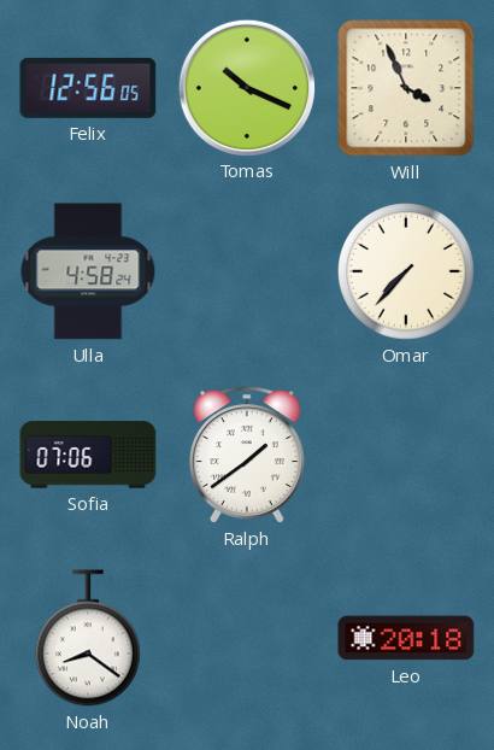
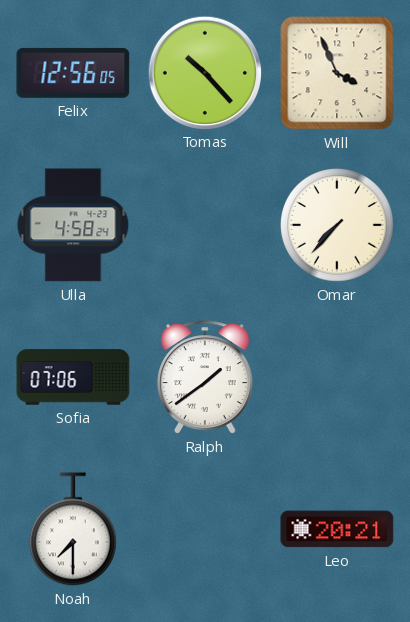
Tomas: 10:19 -> 10:23
Noah: 8:21 -> 7:30
Leo: 20:18 -> 20:21
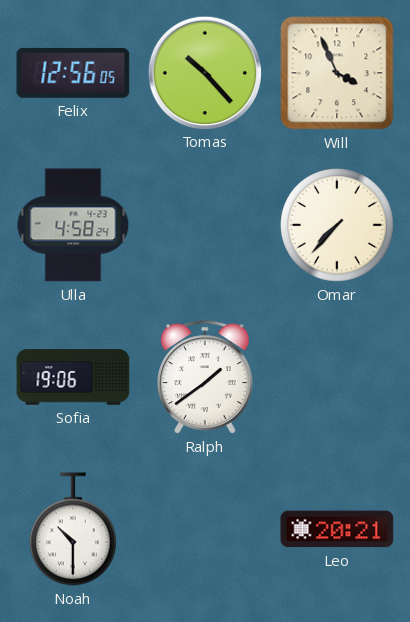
Sofia: 07:06 -> 19:06
Noah: 7:30 -> 10:30
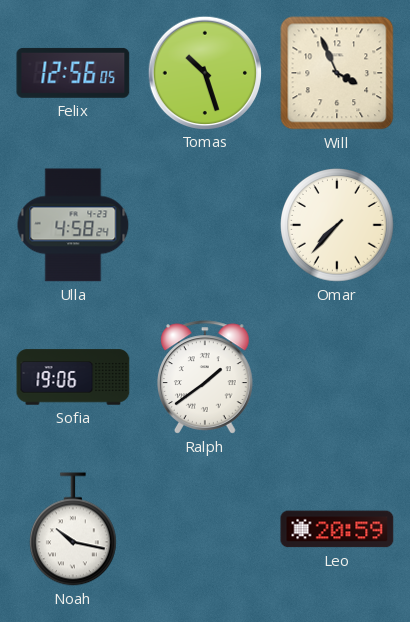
Tomas: 10:23 -> 10:27
Noah: 10:30 -> 10:17
Leo: 20:21 -> 20:59
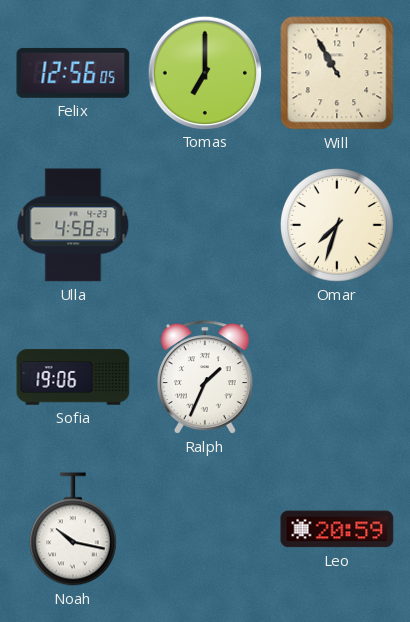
Tomas: 10:27 -> 7:00
Will: 3:56 -> 10:55
Omar: 7:37 -> 7:33
Ralph: 1:39 -> 1:34
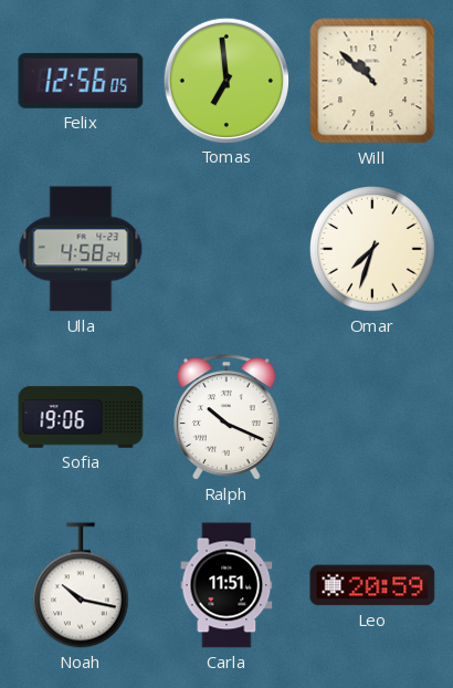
Tomas: 7:00 -> 6:59
Will: 10:55 -> 10:52
Ralph: 1:34 -> 10:19
Carla: none -> 11:51
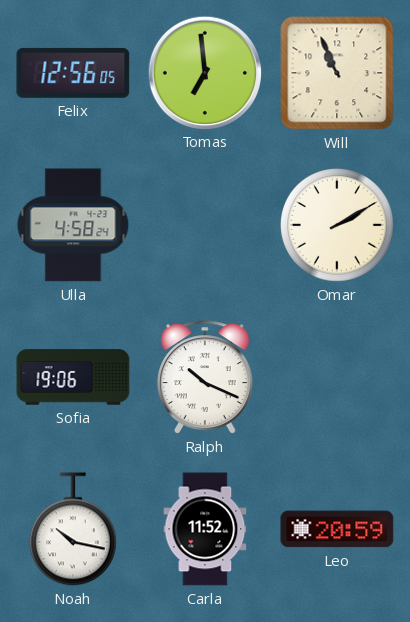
Will: 10:52 -> 10:56
Omar: 7:33 -> 2:10
Carla: 11:51 -> 11:52
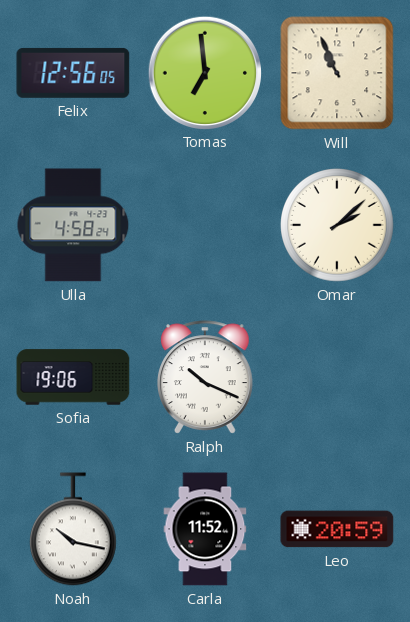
Omar: 2:10 -> 2:08
